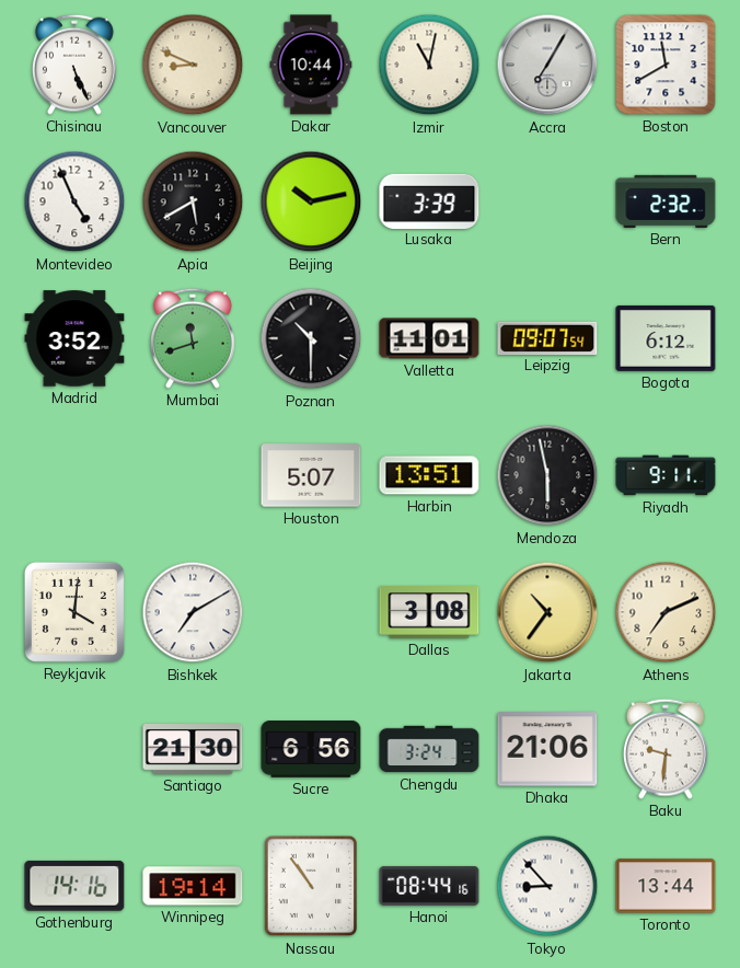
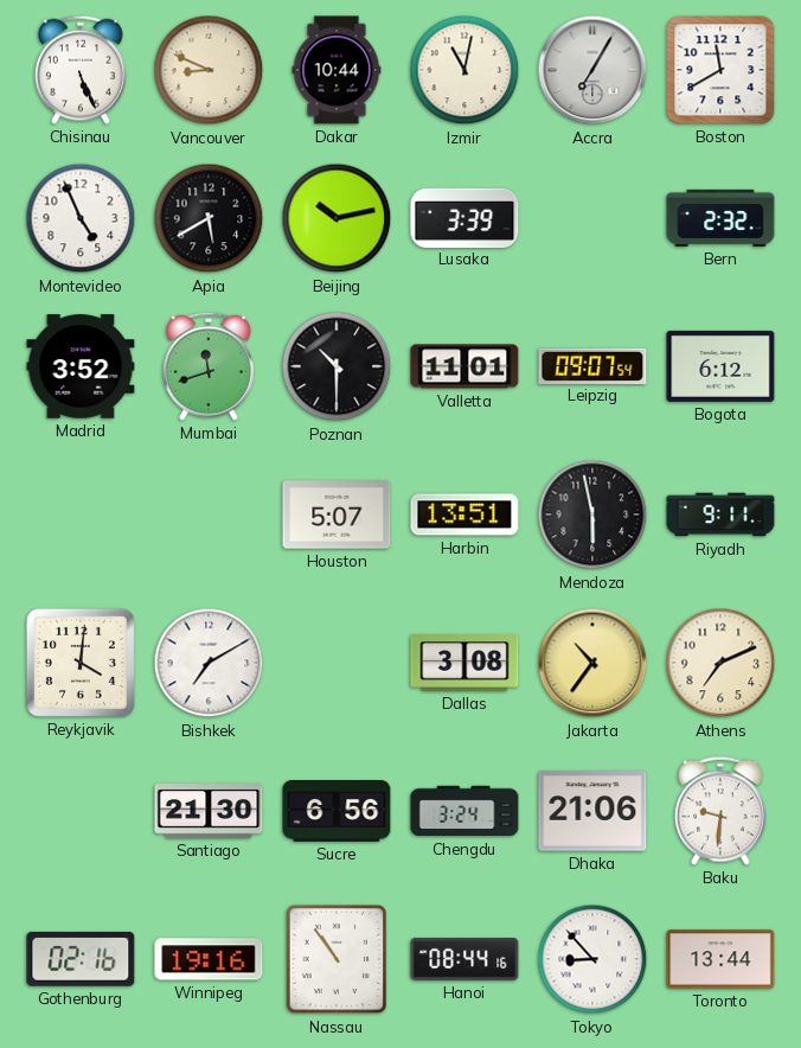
Gothenburg: 14:16 -> 02:16
Winnipeg: 19:14 -> 19:16
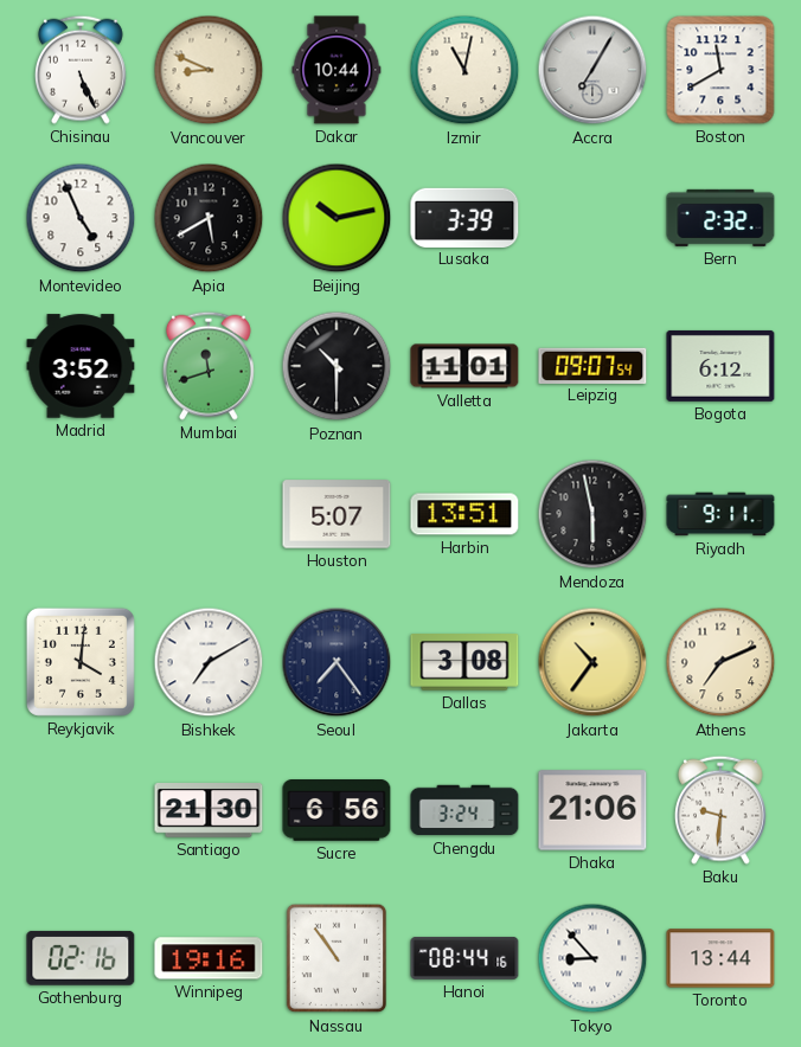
Seoul: none -> 7:24
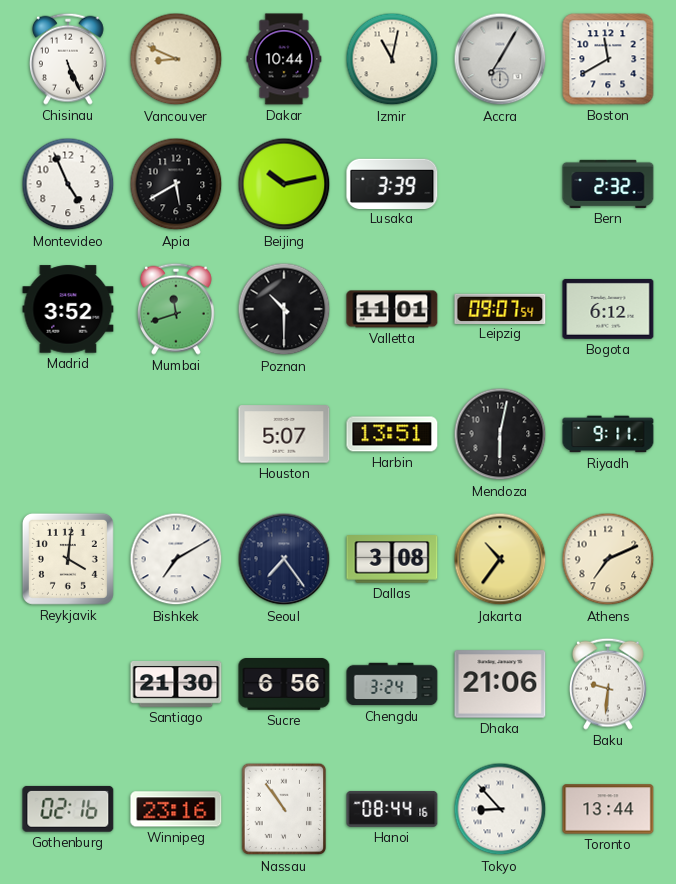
Mendoza: 5:58 -> 6:02
Winnipeg: 19:16 -> 23:16
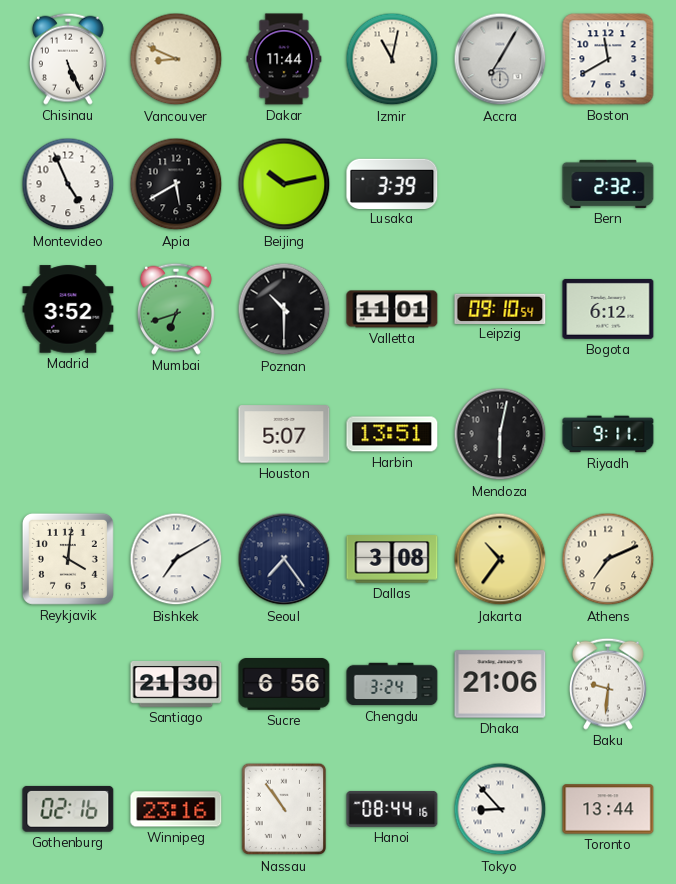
Dakar: 10:44 -> 11:44
Mumbai: 11:42 -> 6:42
Leipzig: 09:07 -> 09:10
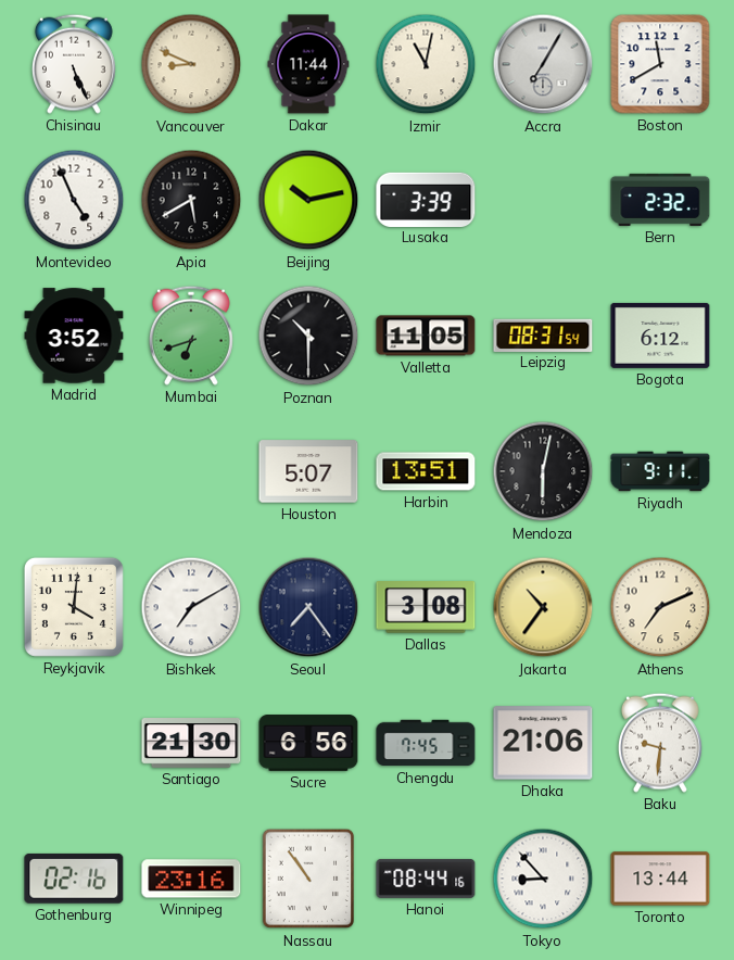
Valletta: 11:01 -> 11:05
Leipzig: 09:10 -> 08:31
Chengdu: 3:24 -> 7:45
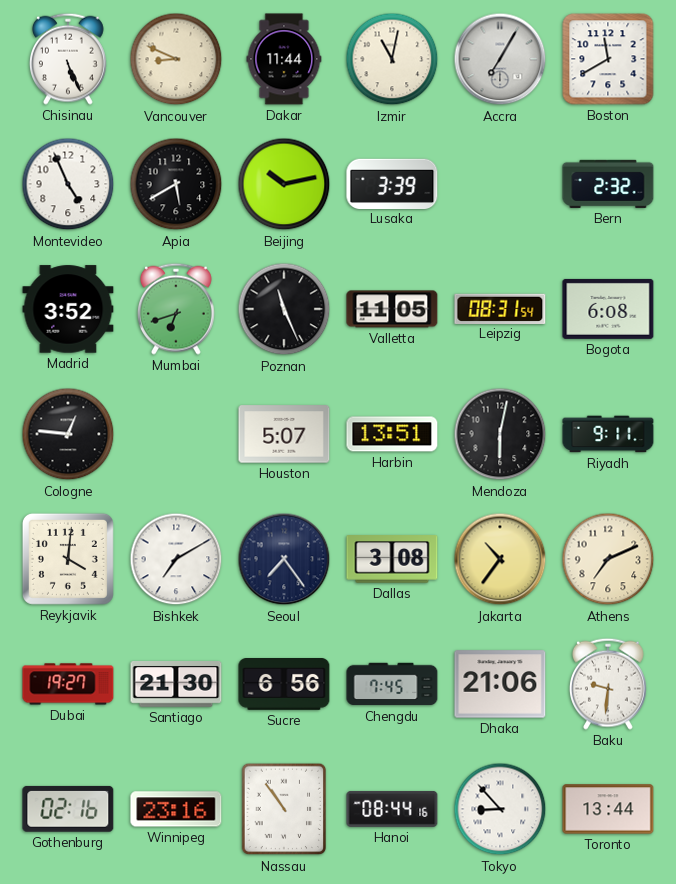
Poznan: 10:30 -> 11:26
Bogota: 6:12 -> 6:08
Cologne: none -> 12:46
Dubai: none -> 19:27
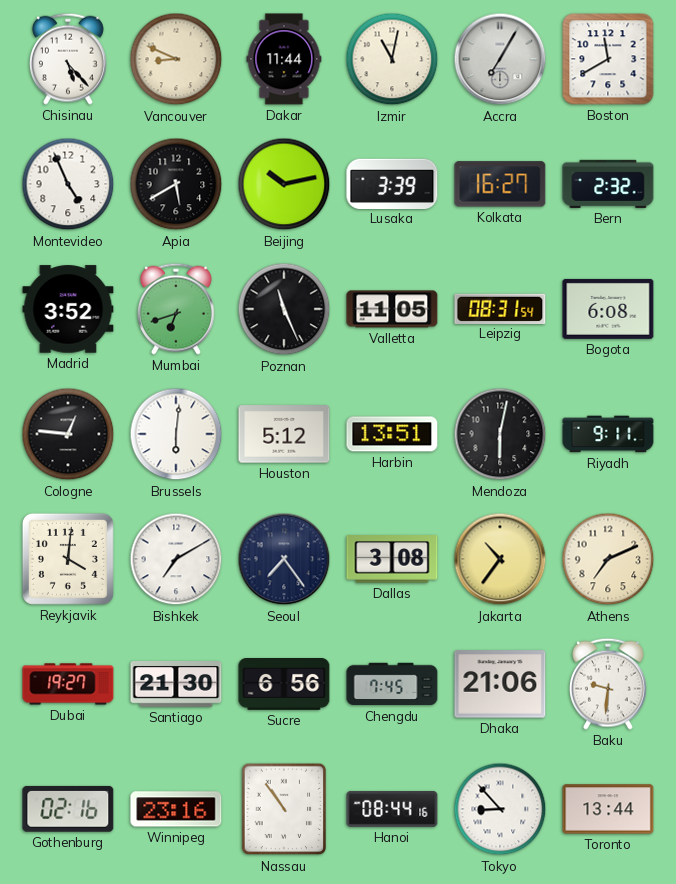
Chisinau: 5:26 -> 5:23
Kolkata: none -> 16:27
Brussels: none -> 6:01
Houston: 5:07 -> 5:12
